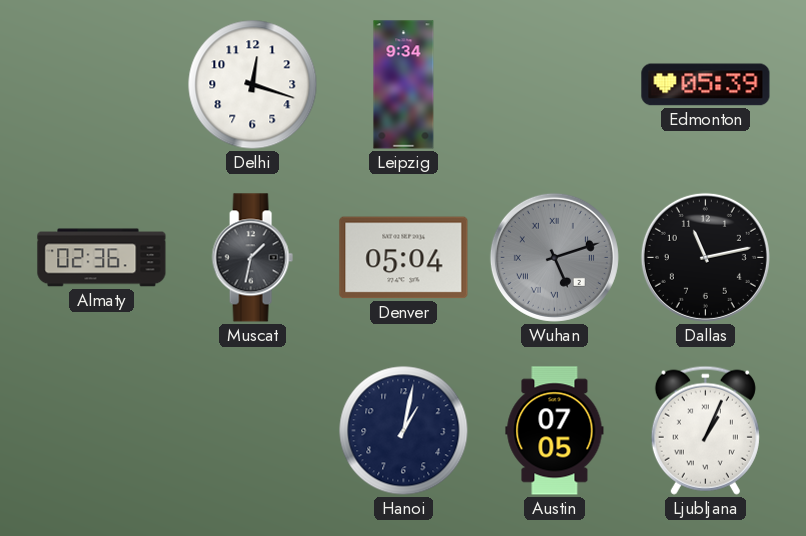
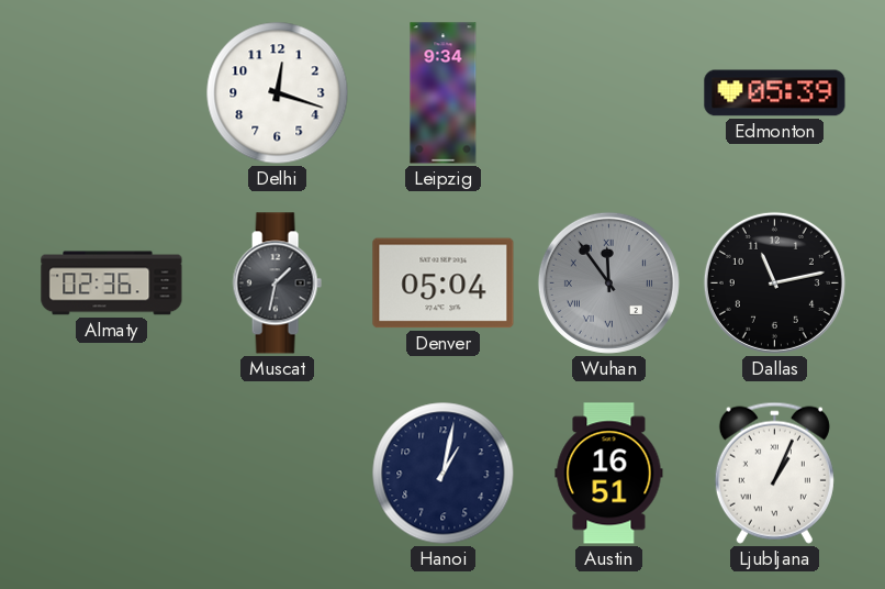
Wuhan: 5:12 -> 11:54
Austin: 07:05 -> 16:51
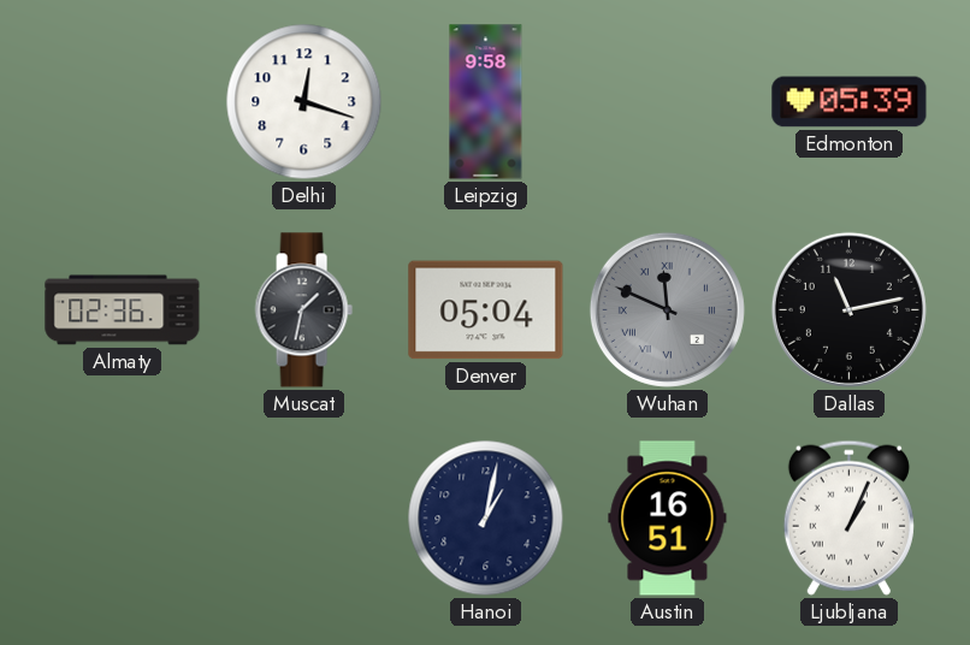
Leipzig: 9:34 -> 9:58
Wuhan: 11:54 -> 11:49
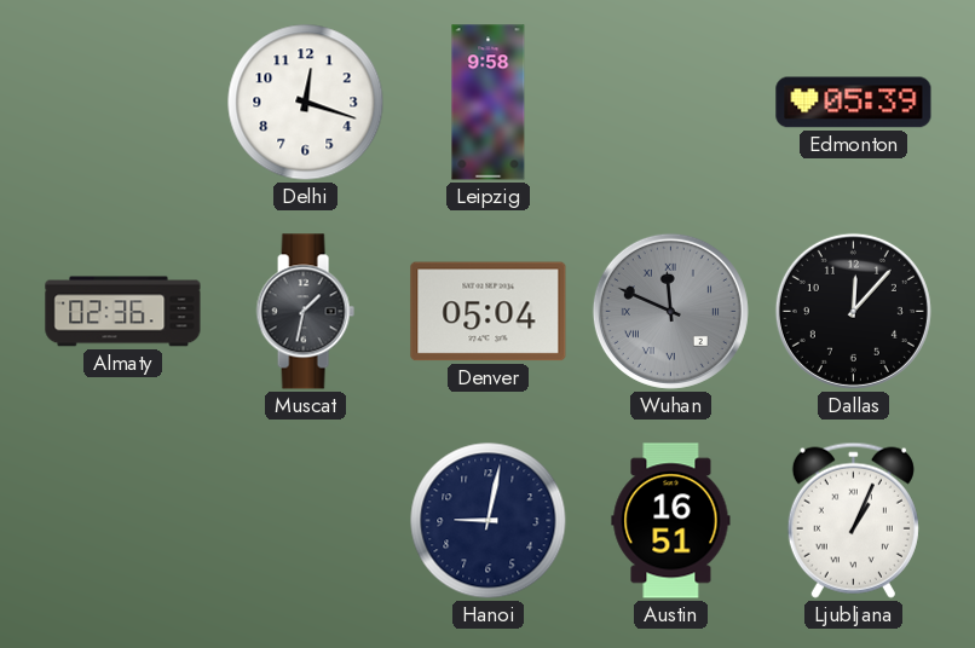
Dallas: 11:13 -> 12:07
Hanoi: 1:02 -> 9:02
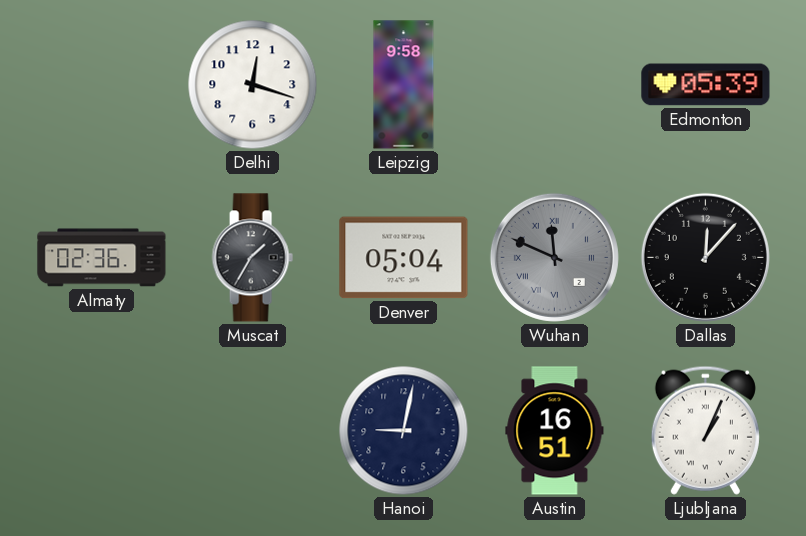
Muscat: 1:32 -> 1:35
